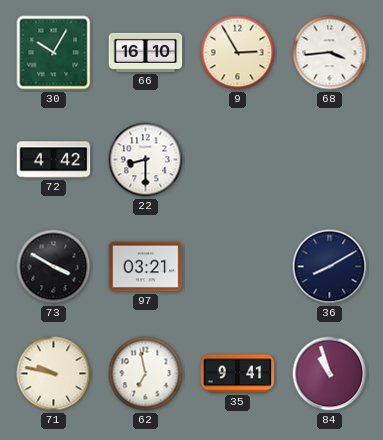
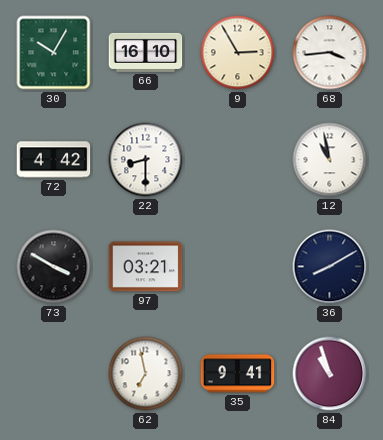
12: none -> 10:58
71: 9:47 -> none
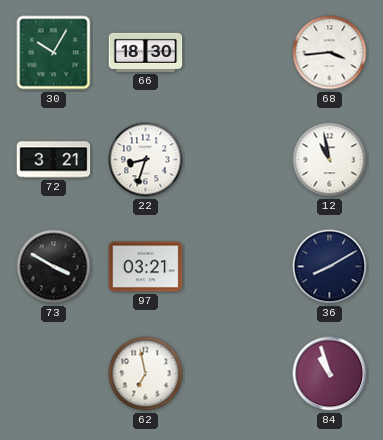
66: 16:10 -> 18:30
9: 2:55 -> none
72: 4:42 -> 3:21
22: 8:30 -> 8:33
35: 9:41 -> none
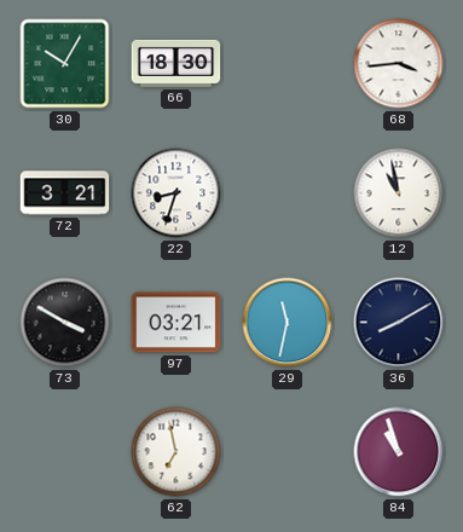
29: none -> 11:32
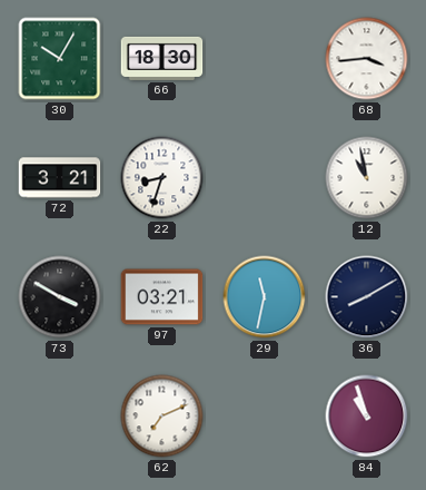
62: 6:58 -> 7:11
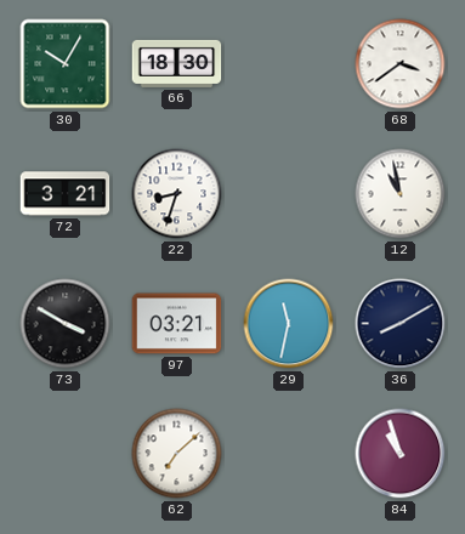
68: 3:44 -> 3:39
62: 7:11 -> 7:08
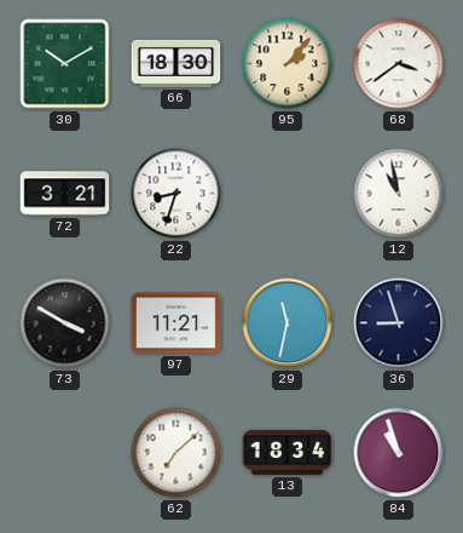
30: 10:05 -> 10:10
95: none -> 2:07
97: 03:21 -> 11:21
36: 8:10 -> 8:57
13: none -> 18:34
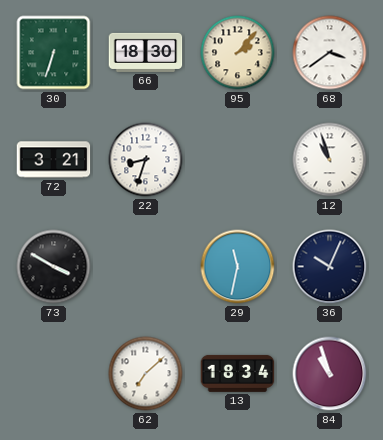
30: 10:10 -> 6:33
12: 10:58 -> 10:57
97: 11:21 -> none
36: 8:57 -> 10:04
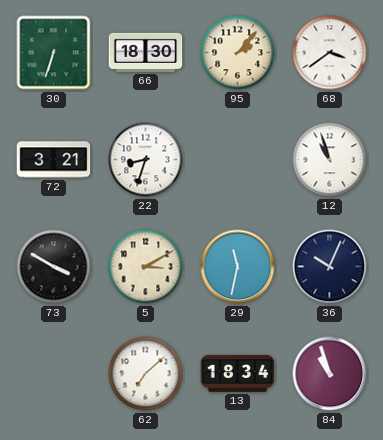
5: none -> 3:10
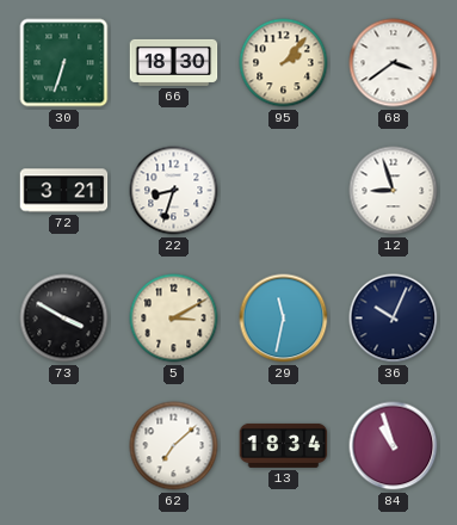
12: 10:57 -> 8:57
